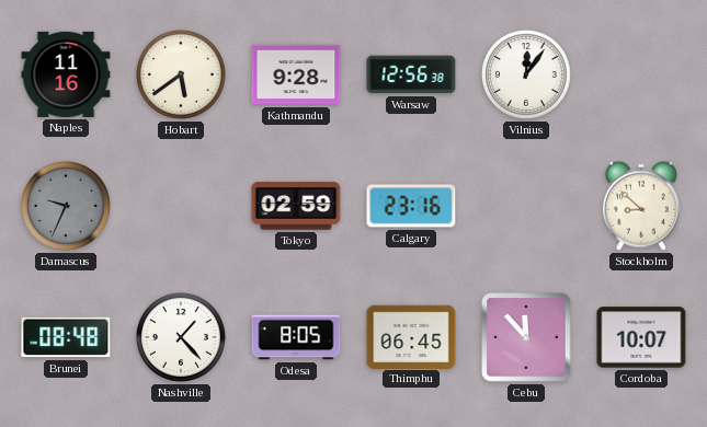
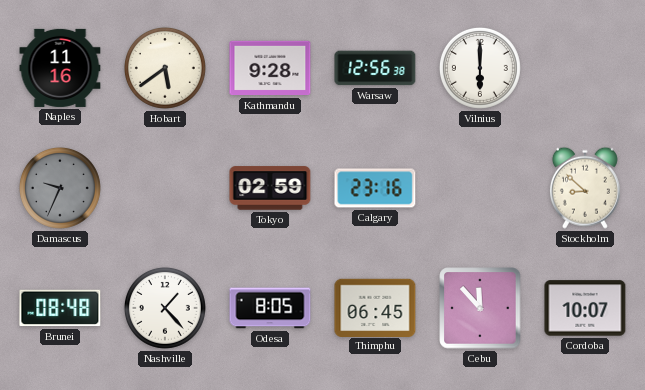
Vilnius: 12:06 -> 6:00
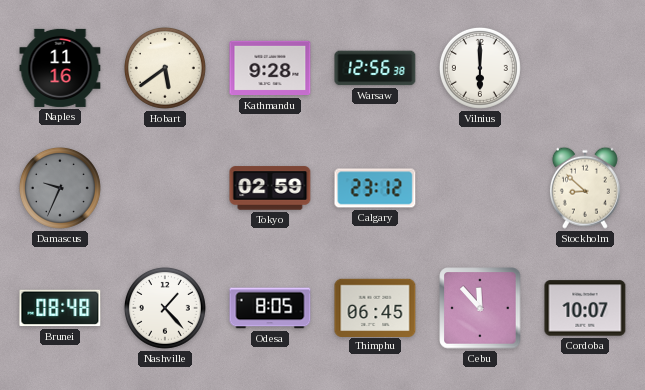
Calgary: 23:16 -> 23:12
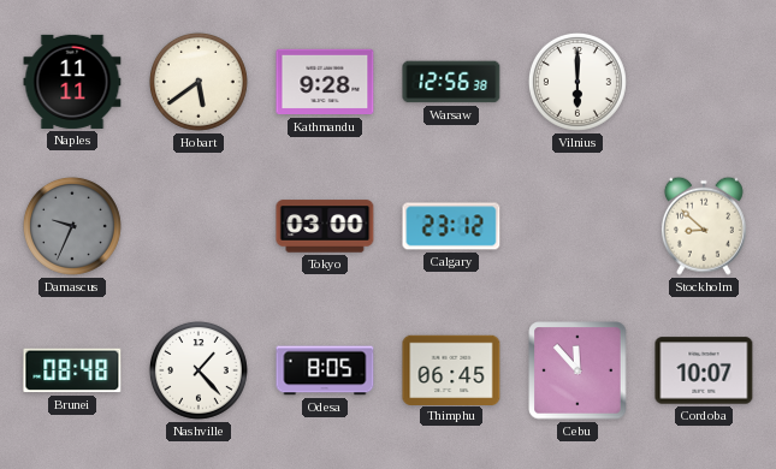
Naples: 11:16 -> 11:11
Tokyo: 02:59 -> 03:00
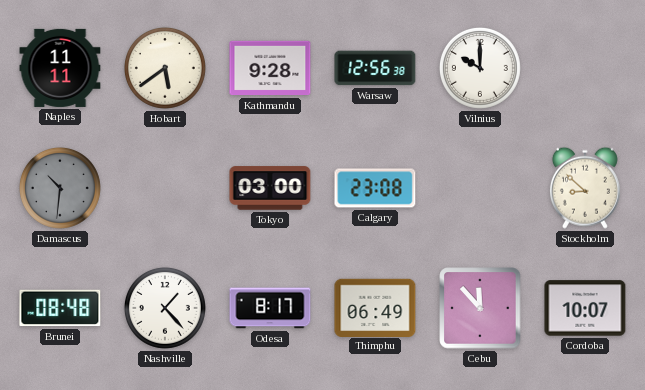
Vilnius: 6:00 -> 10:00
Damascus: 9:34 -> 10:31
Calgary: 23:12 -> 23:08
Odesa: 8:05 -> 8:17
Thimphu: 06:45 -> 06:49
